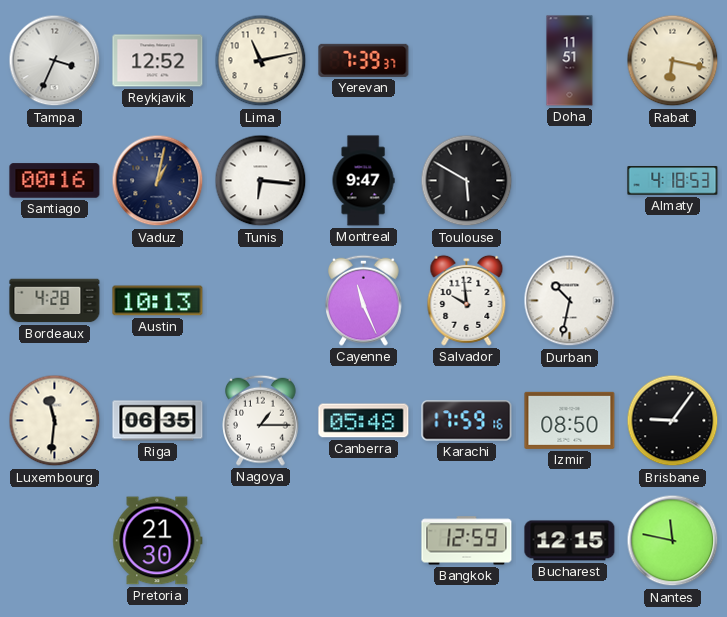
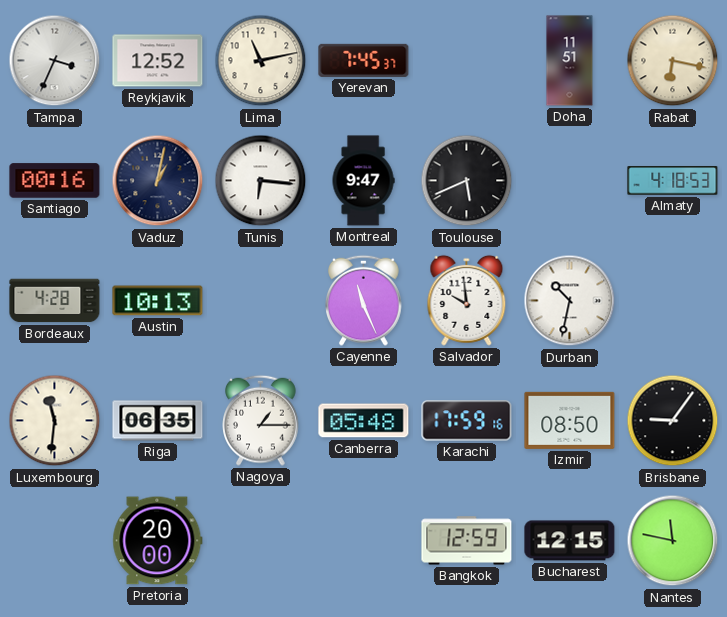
Yerevan: 7:39 -> 7:45
Toulouse: 5:50 -> 5:41
Pretoria: 21:30 -> 20:00
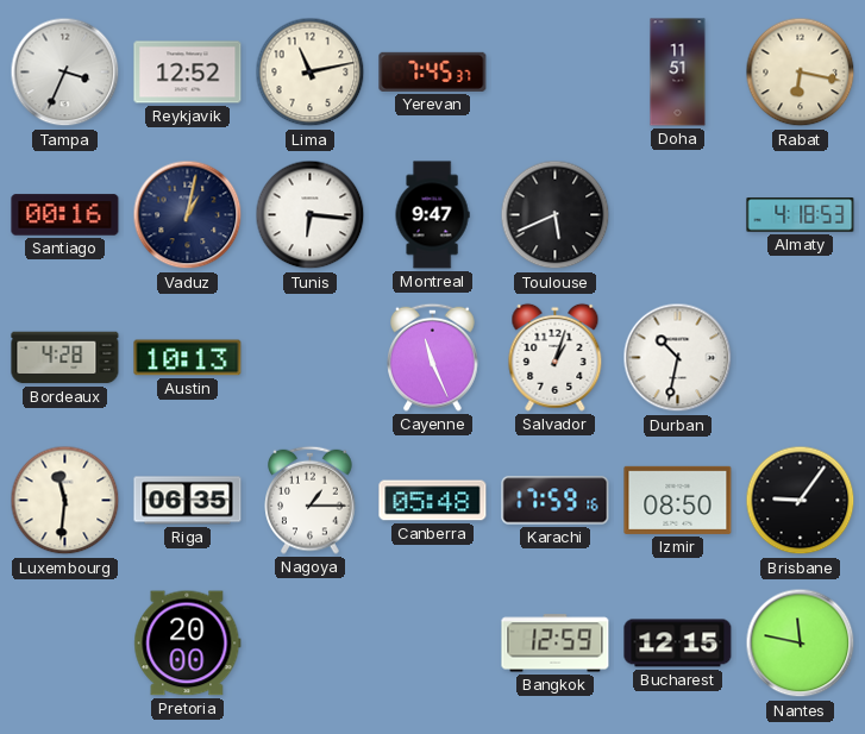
Salvador: 9:59 -> 1:03
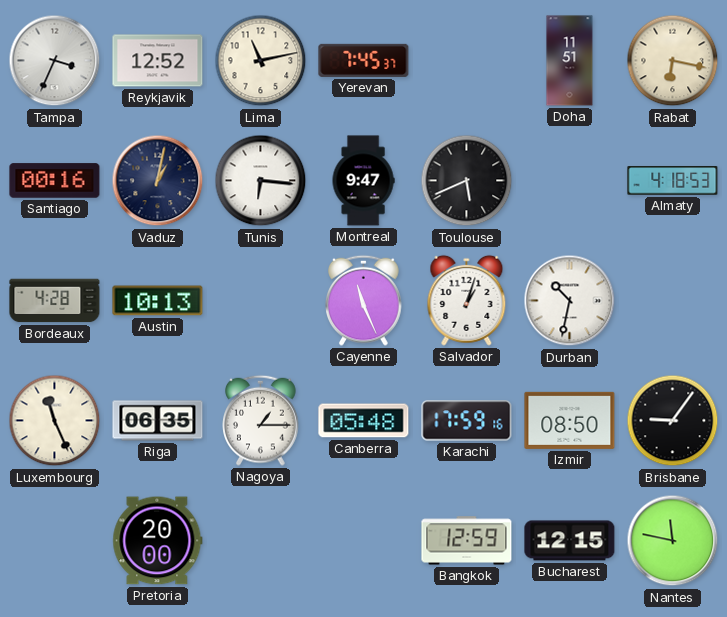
Luxembourg: 11:31 -> 11:26
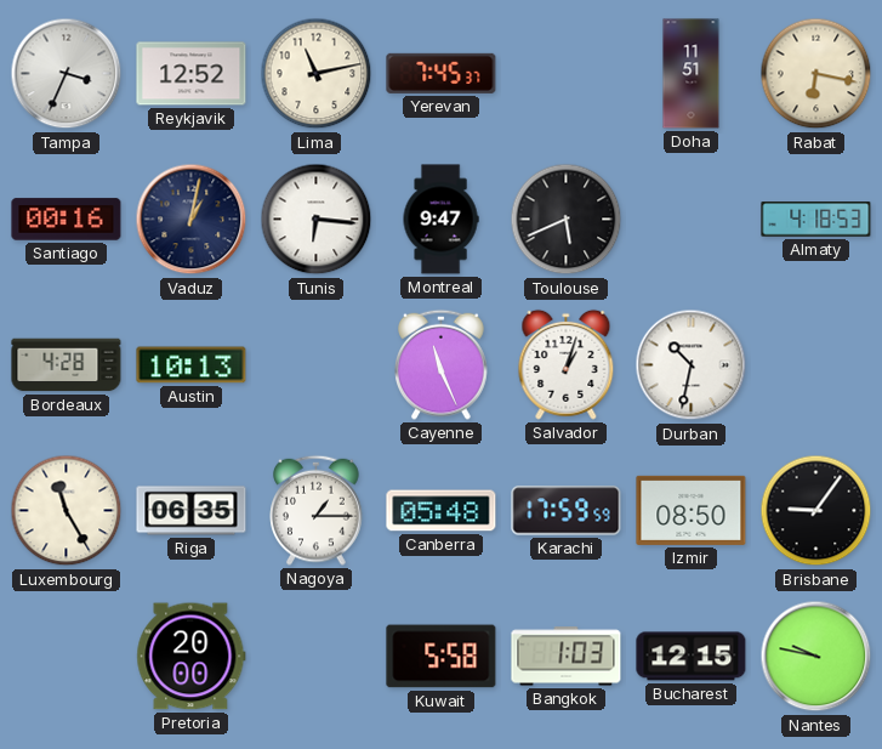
Luxembourg: 11:26 -> 11:25
Karachi: 17:59:16 -> 17:59:59
Kuwait: none -> 5:58
Bangkok: 12:59 -> 1:03
Nantes: 11:47 -> 9:47
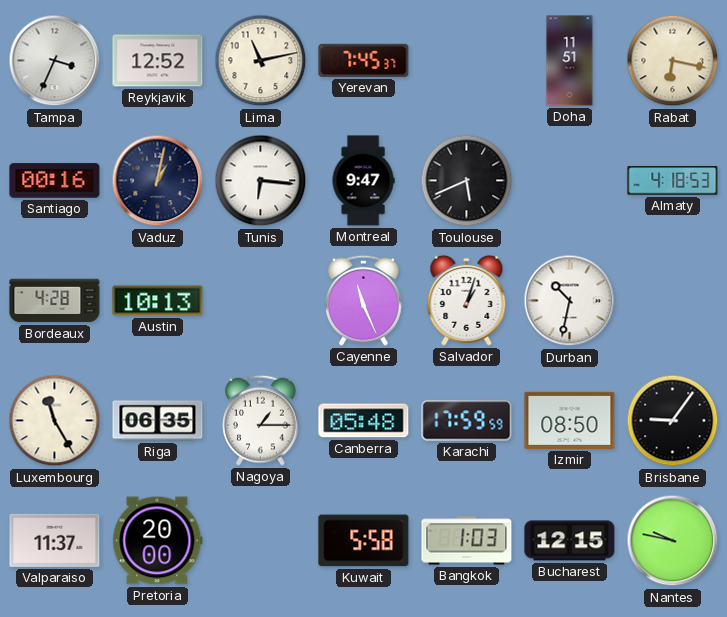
Valparaiso: none -> 11:37
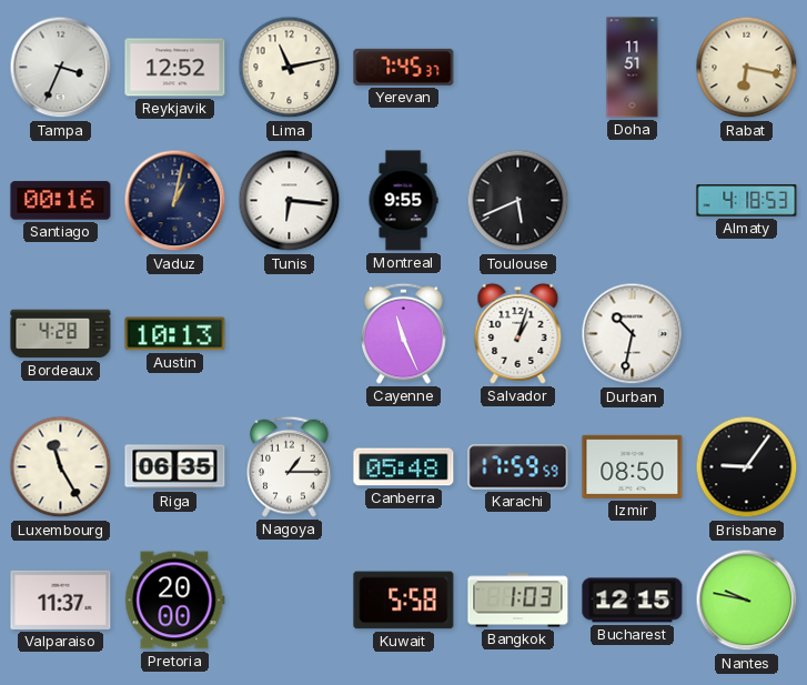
Montreal: 9:47 -> 9:55
